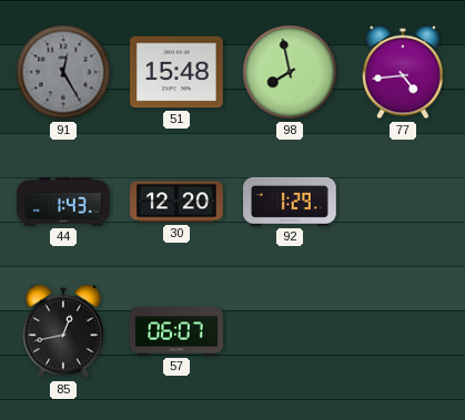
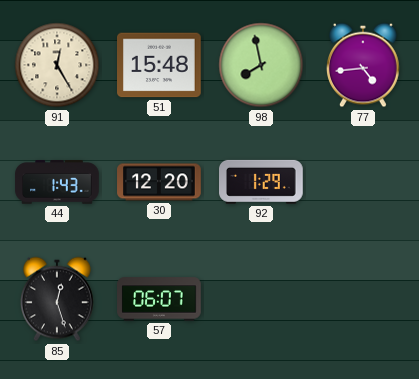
91 dial: grey -> cream
85: 12:43 -> 12:27
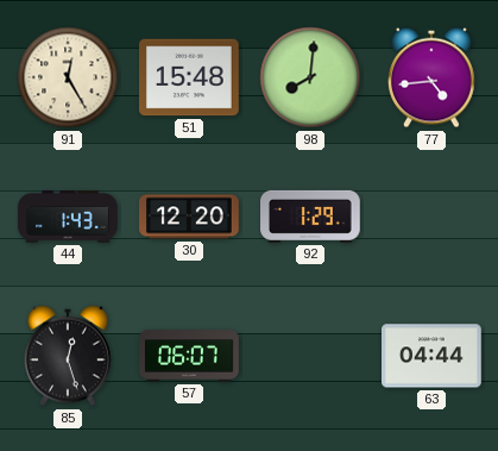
98: 7:58 -> 8:01
63: none -> 04:44
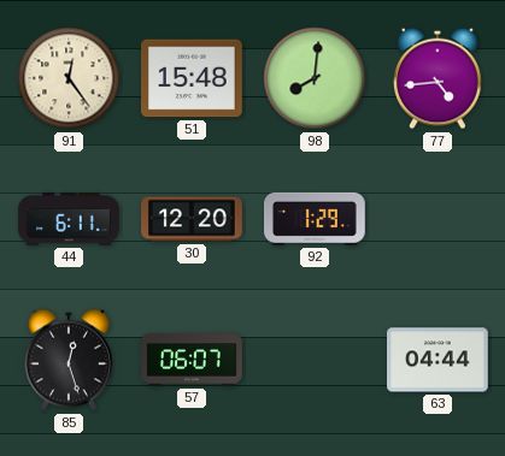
91: 12:25 -> 12:24
44: 1:43 -> 6:11
